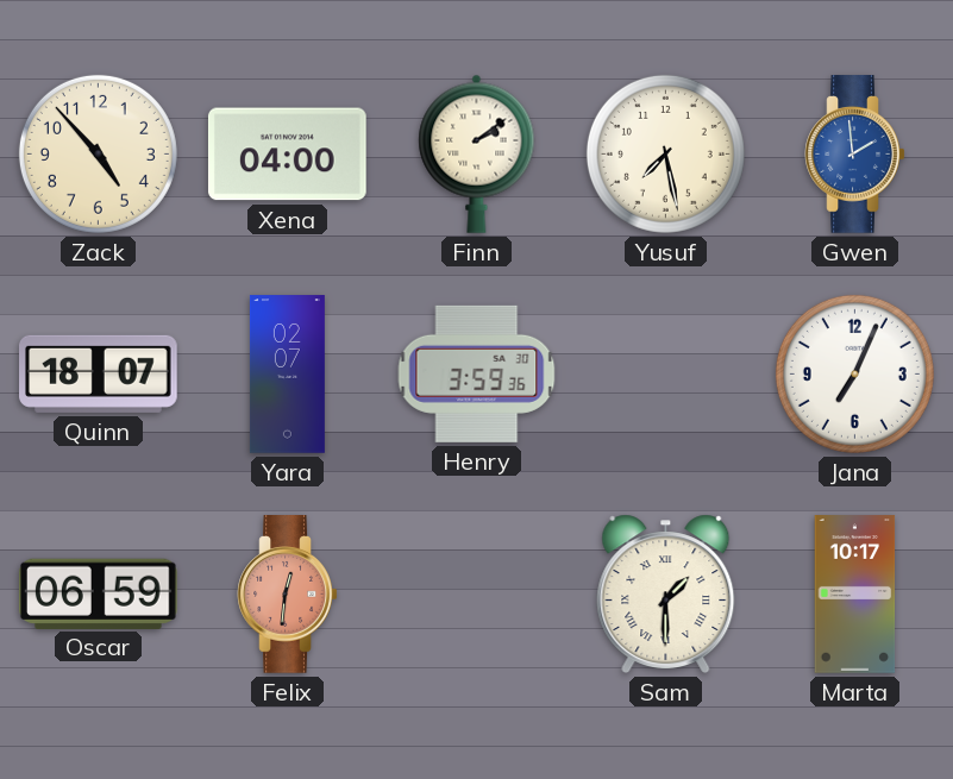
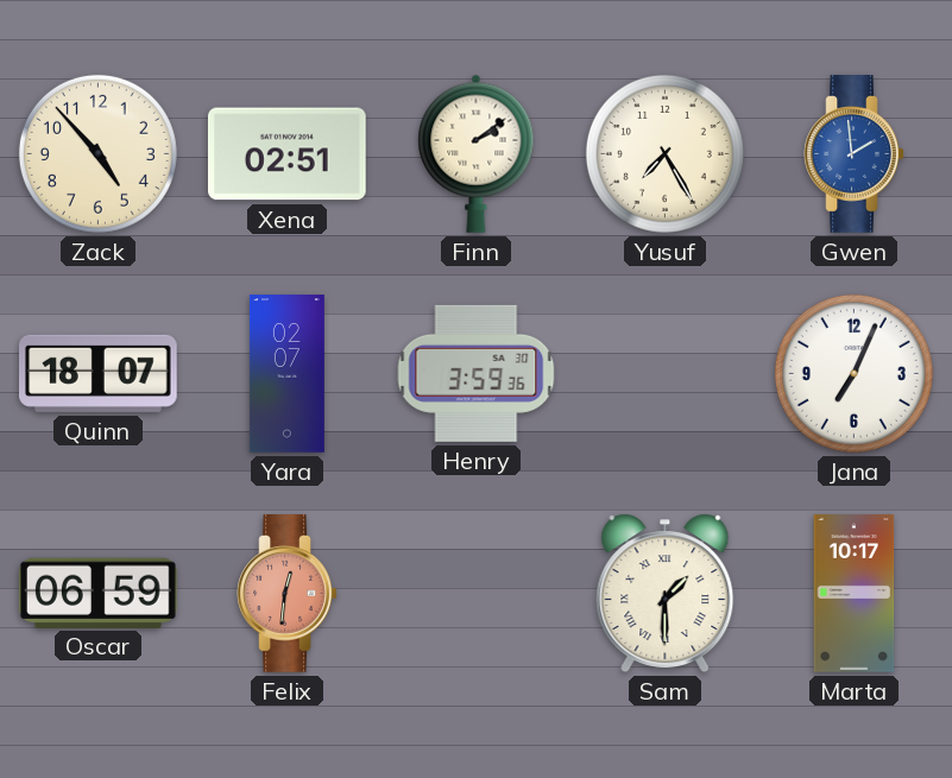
Xena: 04:00 -> 02:51
Yusuf: 7:28 -> 7:25
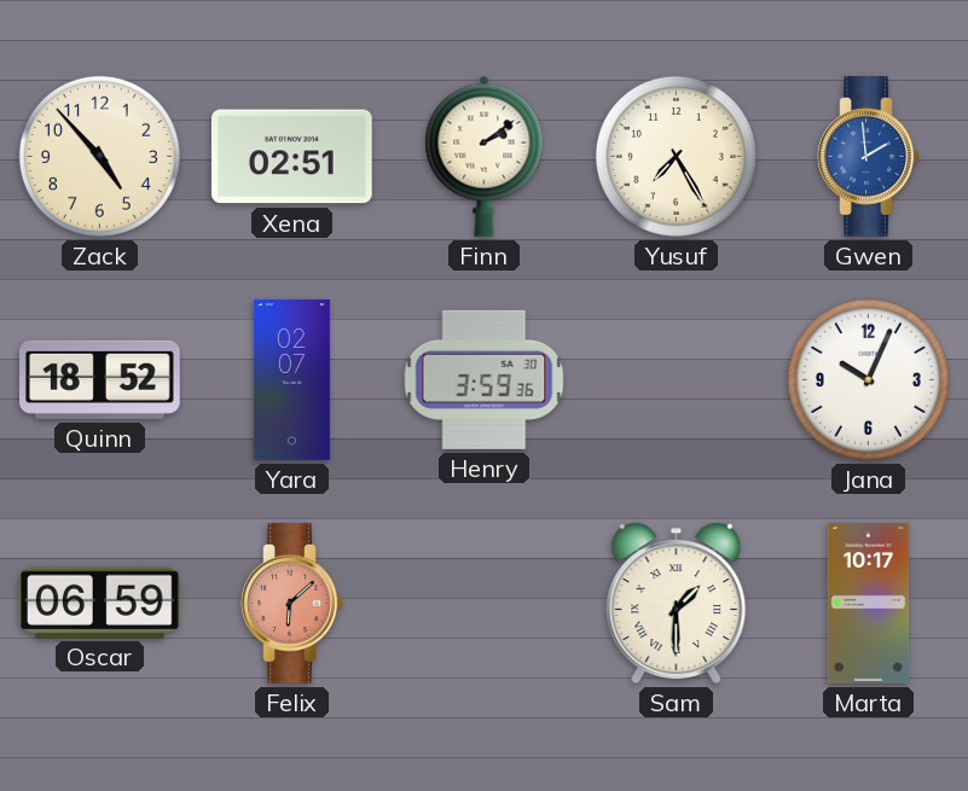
Quinn: 18:07 -> 18:52
Jana: 7:04 -> 10:04
Felix: 12:31 -> 6:08
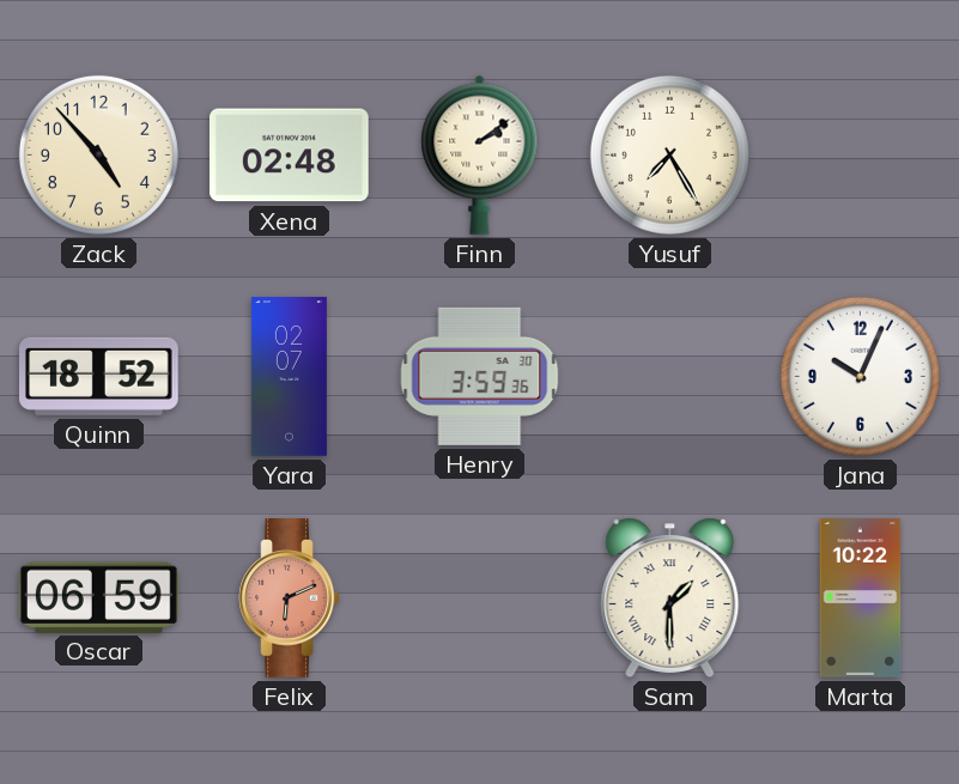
Xena: 02:51 -> 02:48
Gwen: 1:59 -> none
Felix: 6:08 -> 6:11
Marta: 10:17 -> 10:22
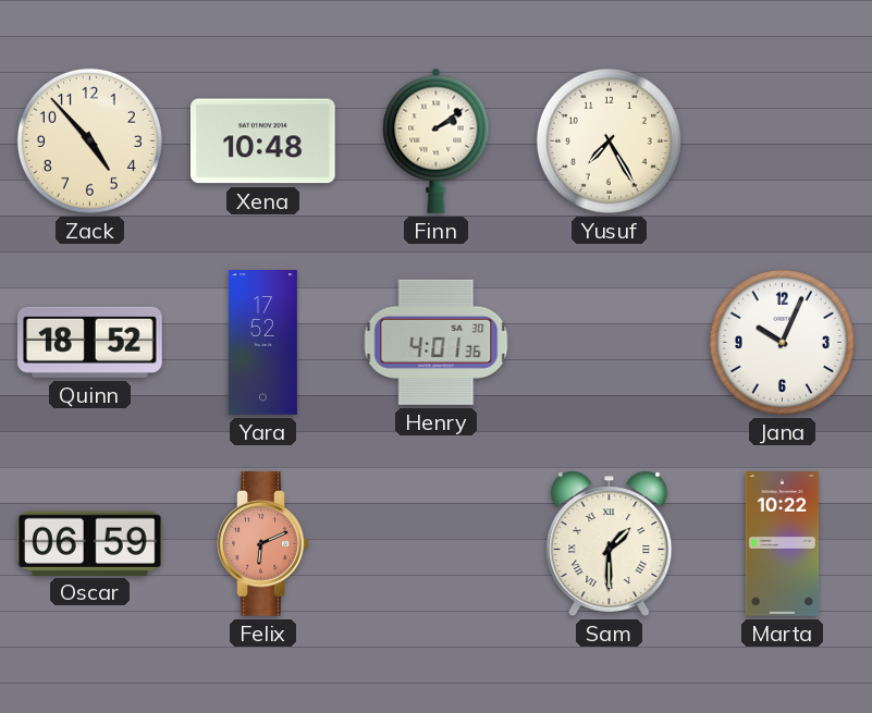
Xena: 02:48 -> 10:48
Yara: 02:07 -> 17:52
Henry: 3:59 -> 4:01
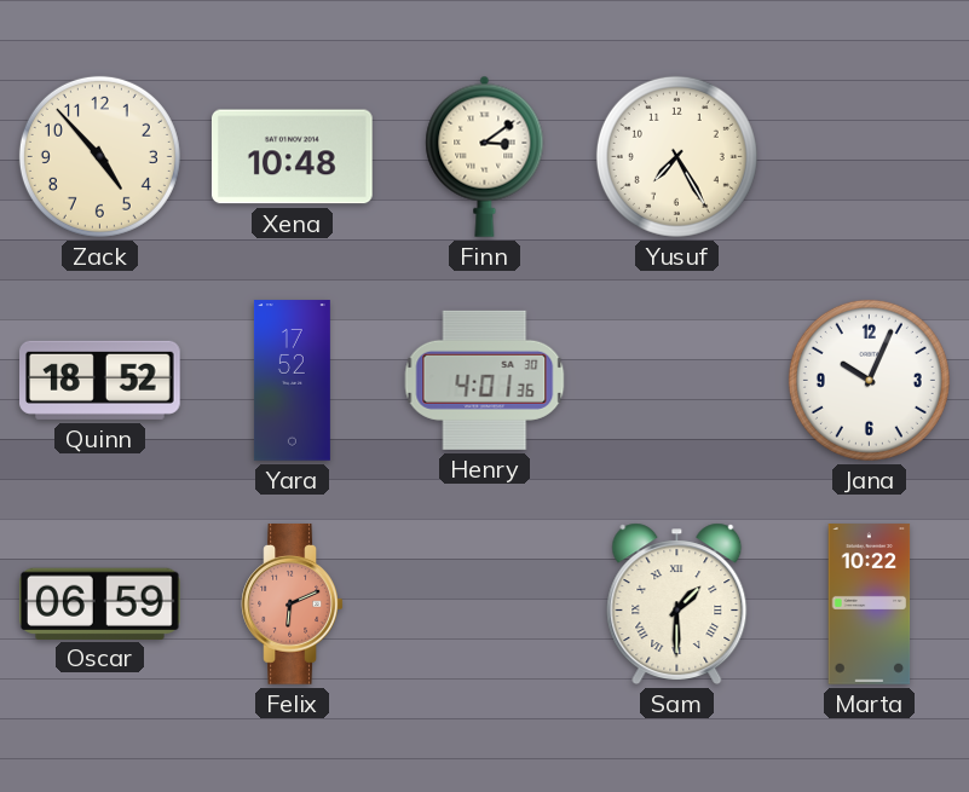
Finn: 2:09 -> 3:09
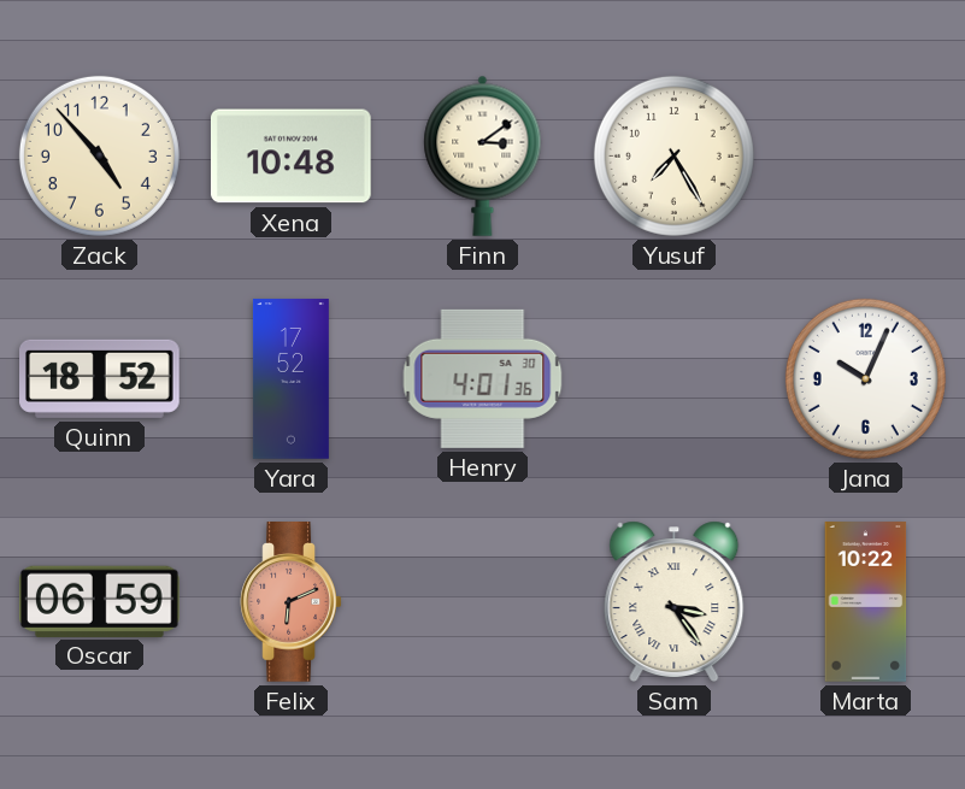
Sam: 1:30 -> 3:24
